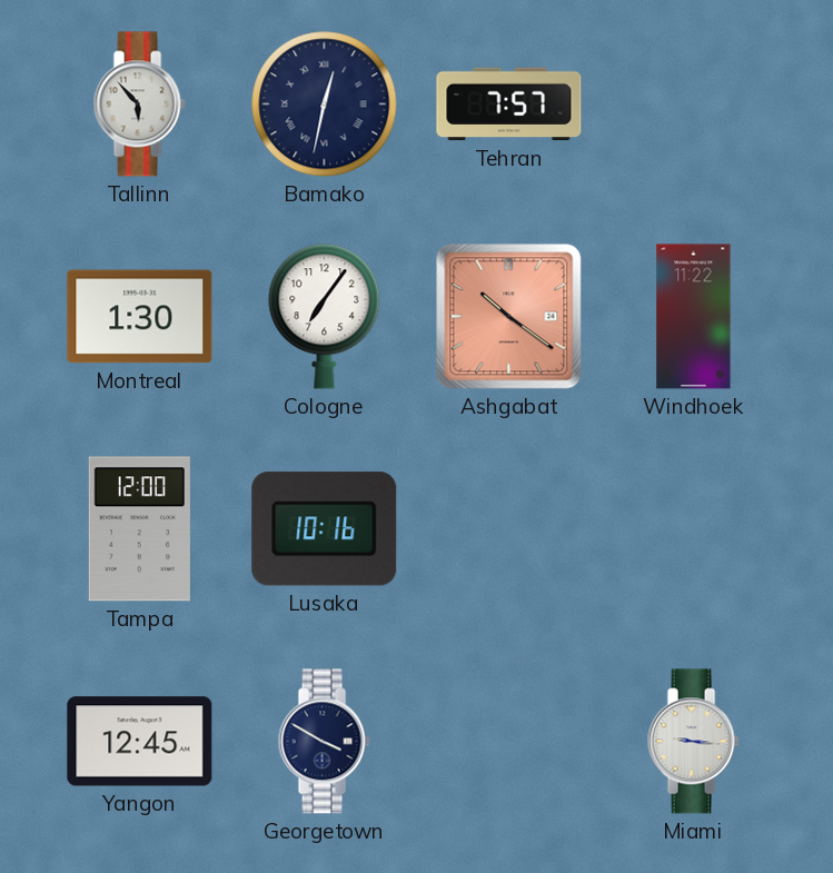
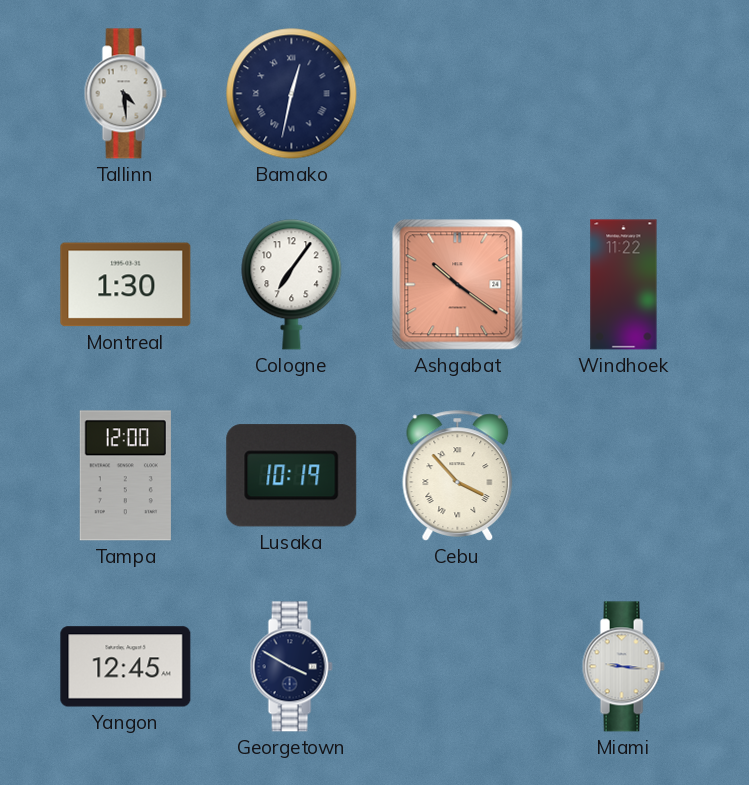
Tallinn: 5:53 -> 4:29
Tehran: 7:57 -> none
Lusaka: 10:16 -> 10:19
Cebu: none -> 3:53
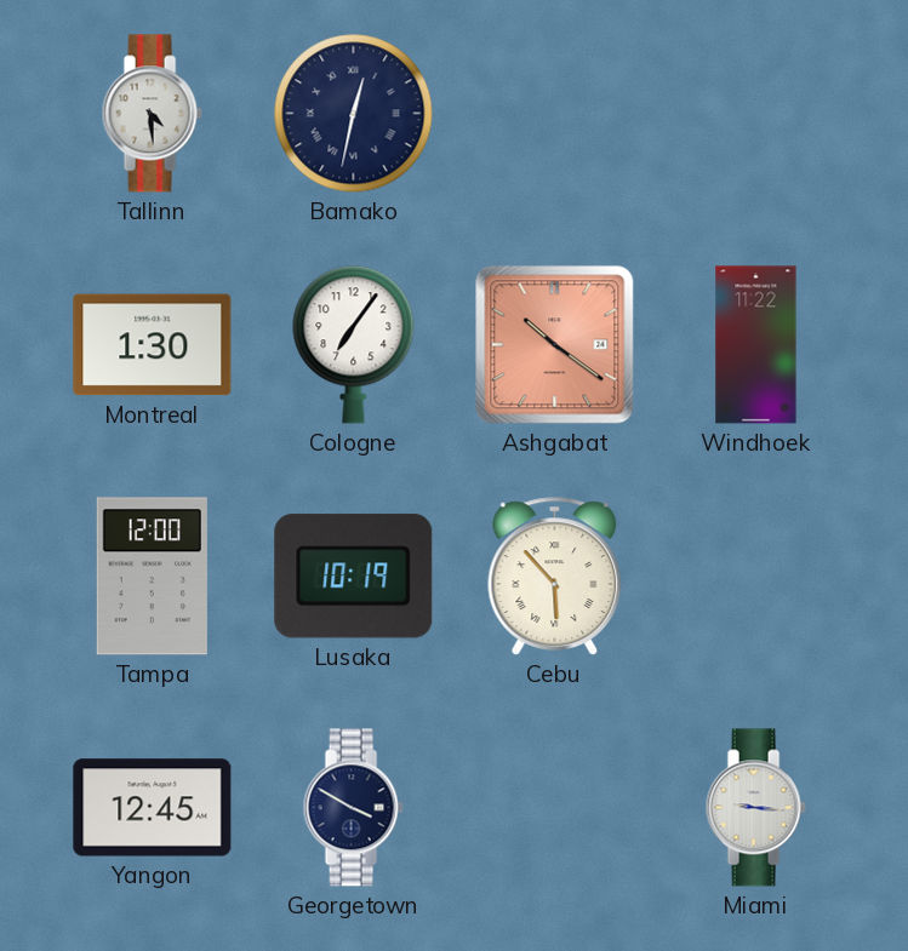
Cebu: 3:53 -> 5:53
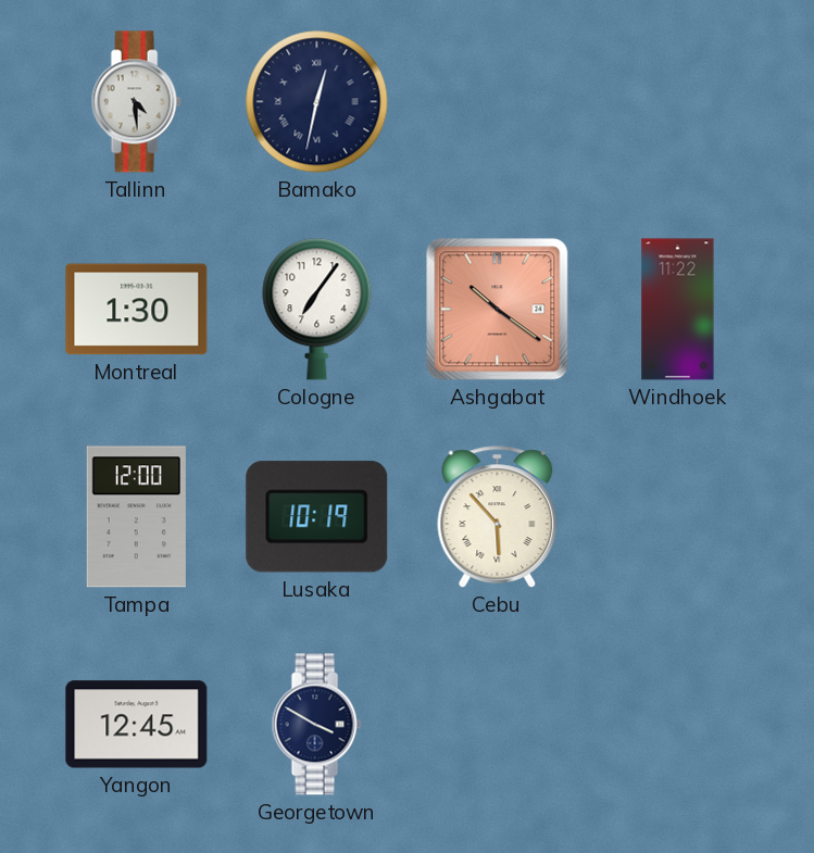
Miami: 9:16 -> none
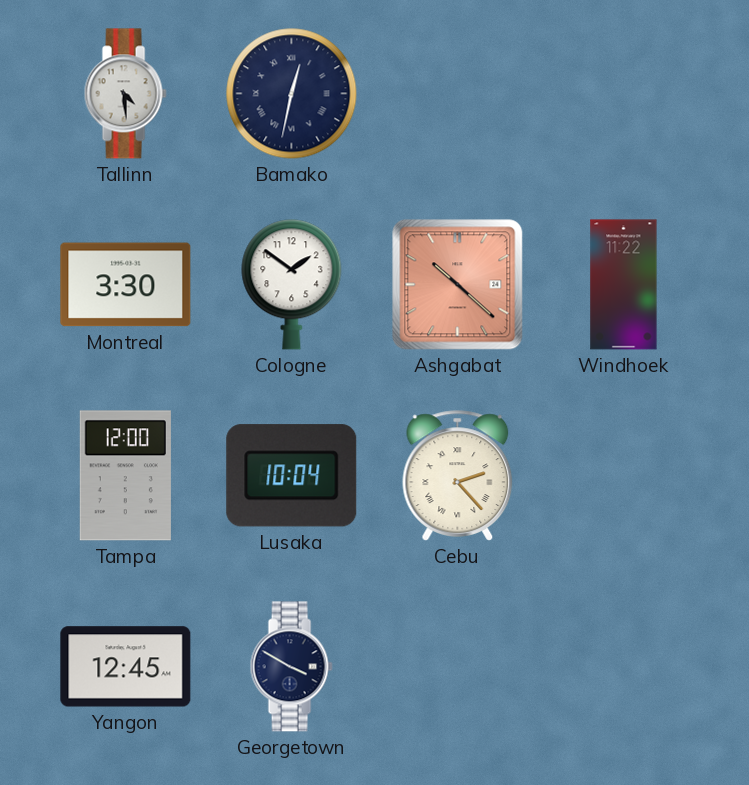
Montreal: 1:30 -> 3:30
Cologne: 7:06 -> 1:51
Ashgabat: 10:21 -> 10:22
Lusaka: 10:19 -> 10:04
Cebu: 5:53 -> 2:23
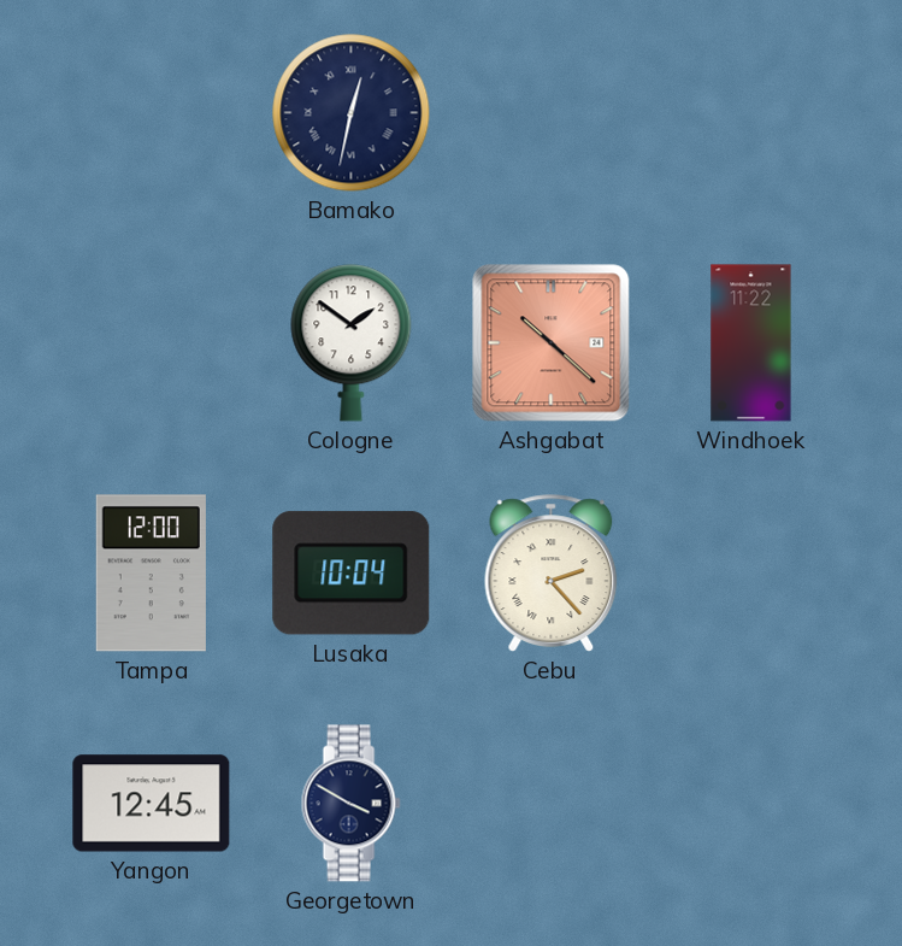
Tallinn: 4:29 -> none
Montreal: 3:30 -> none
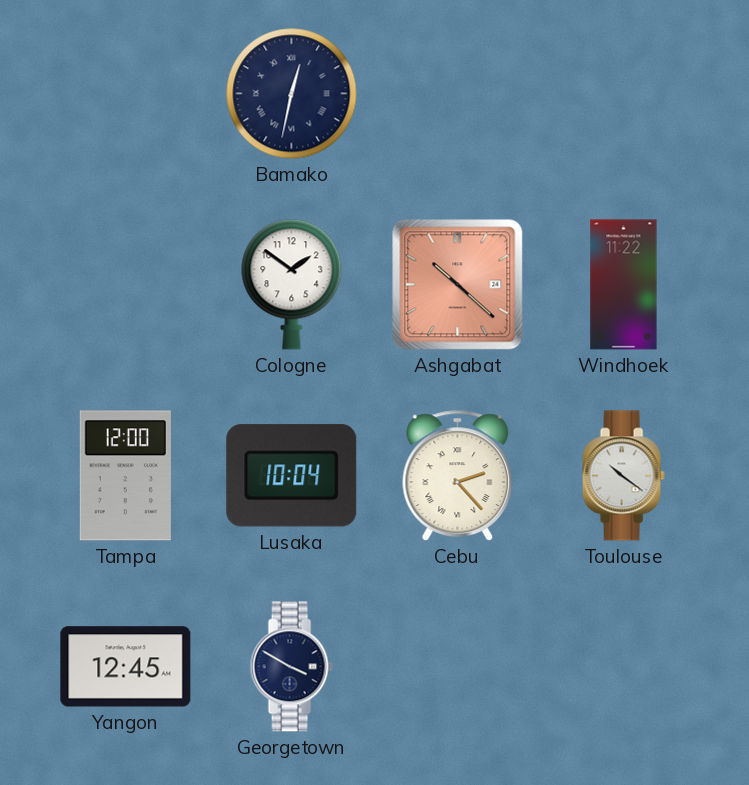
Toulouse: none -> 10:21
